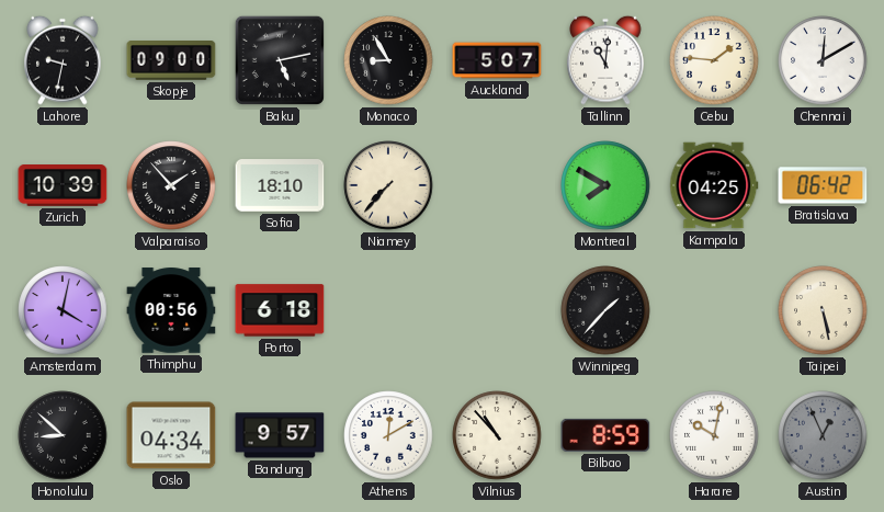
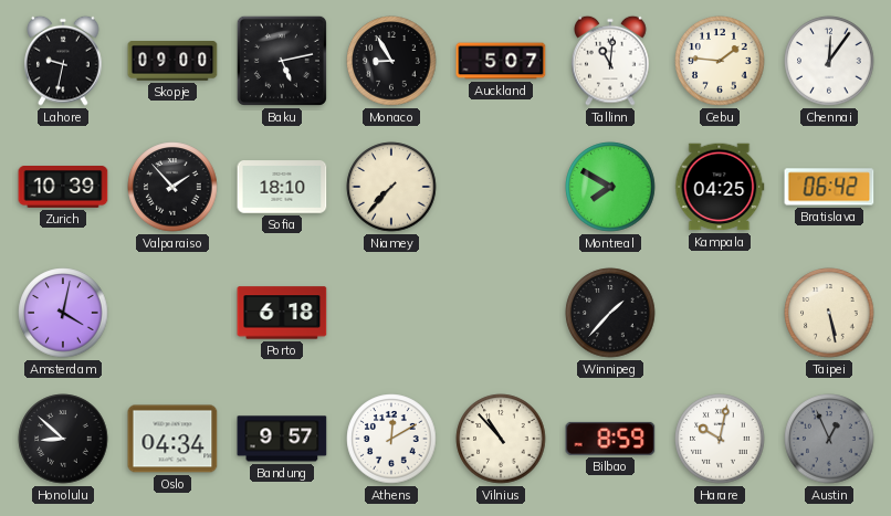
Chennai: 12:10 -> 12:06
Thimphu: 00:56 -> none
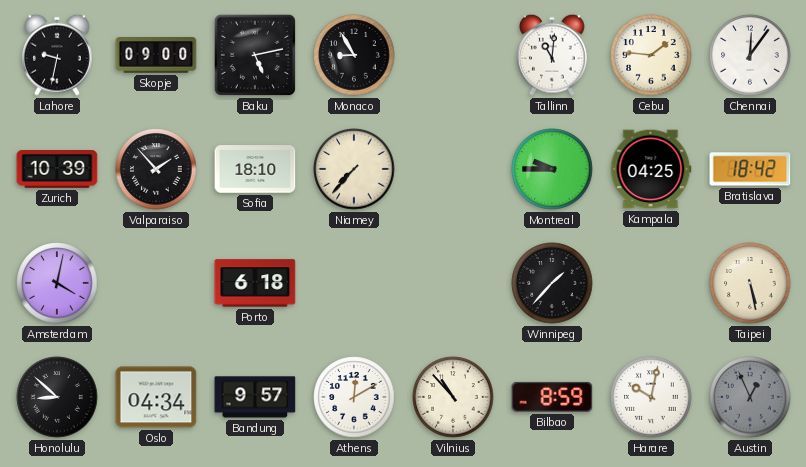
Auckland: 5:07 -> none
Montreal: 7:50 -> 9:45
Bratislava: 06:42 -> 18:42
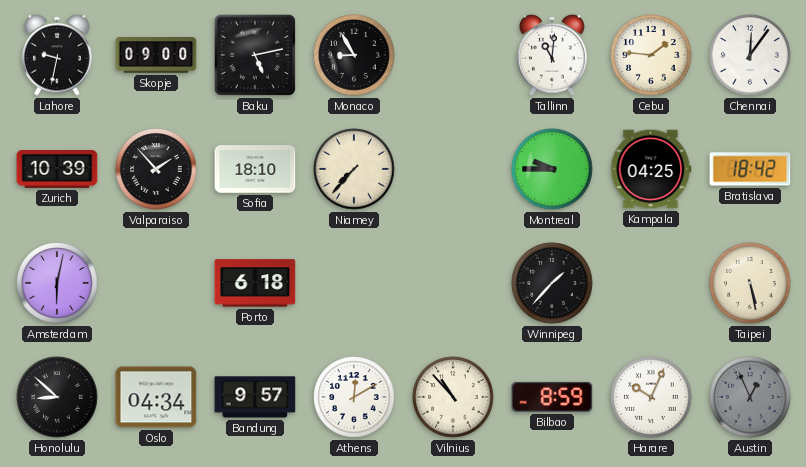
Amsterdam: 4:02 -> 6:02
Harare: 10:02 -> 10:04
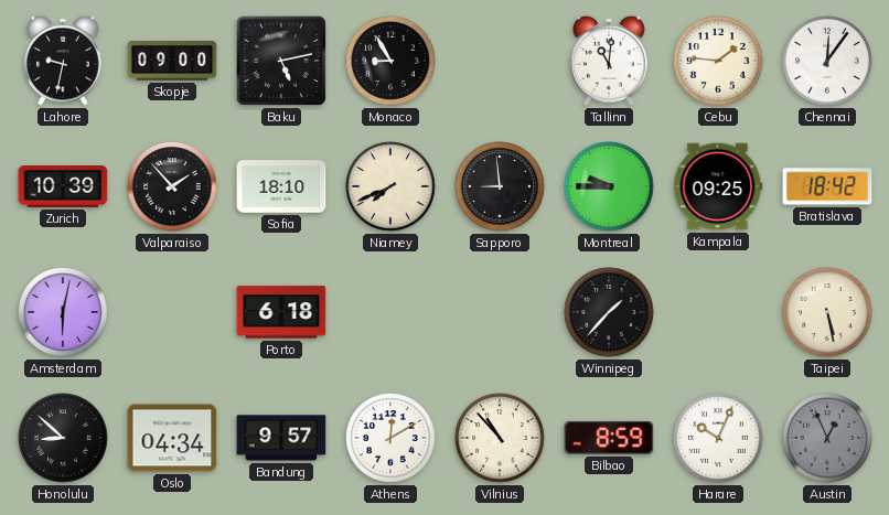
Niamey: 7:37 -> 7:41
Sapporo: none -> 8:59
Kampala: 04:25 -> 09:25
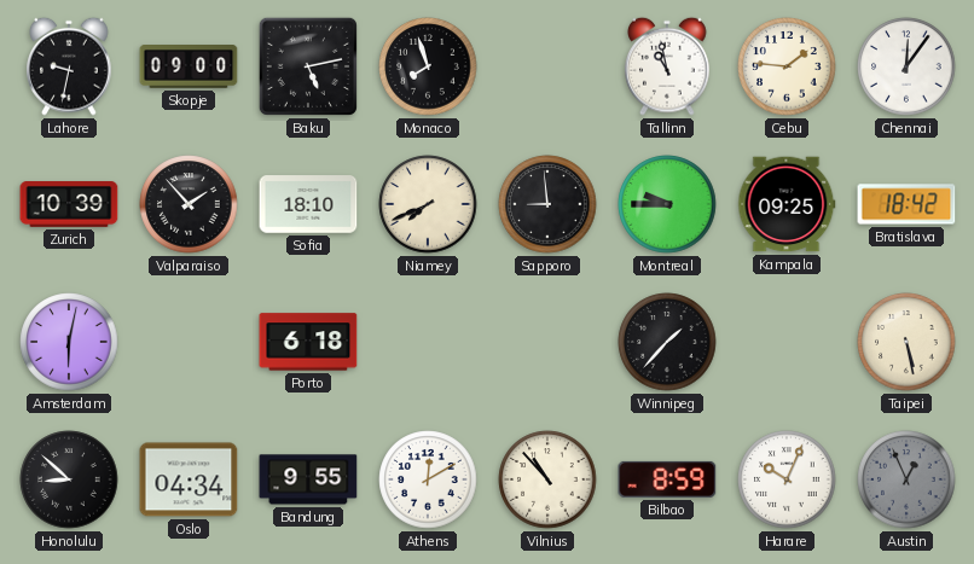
Monaco: 8:55 -> 7:57
Tallinn: 11:01 -> 10:58
Bandung: 9:57 -> 9:55
